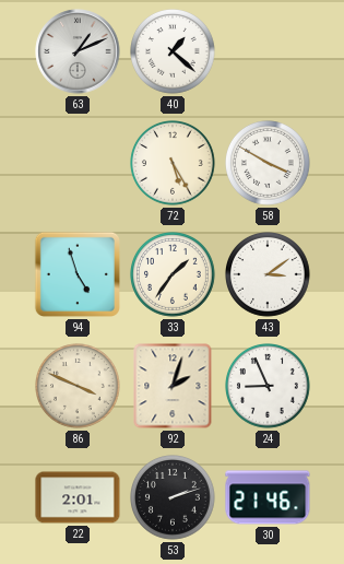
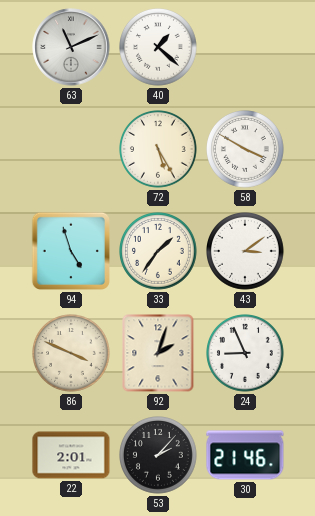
63: 1:11 -> 11:11
53: 2:12 -> 2:07
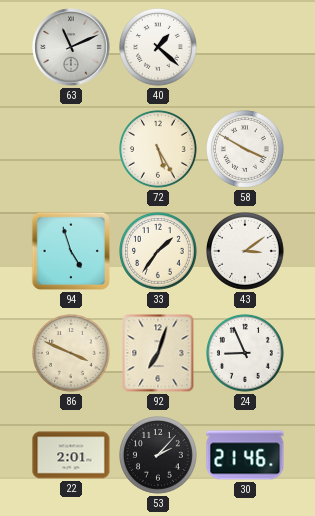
92: 2:03 -> 7:03
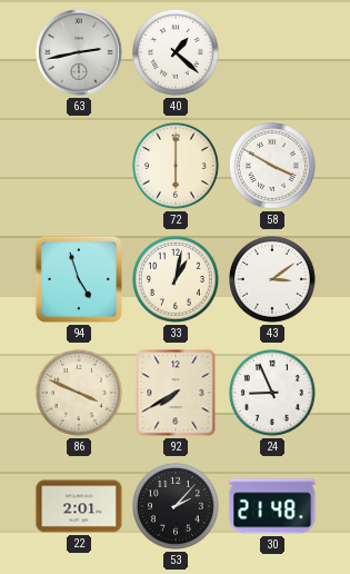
63: 11:11 -> 2:43
72: 5:25 -> 6:00
33: 1:36 -> 1:02
92: 7:03 -> 7:40
30: 21:46 -> 21:48
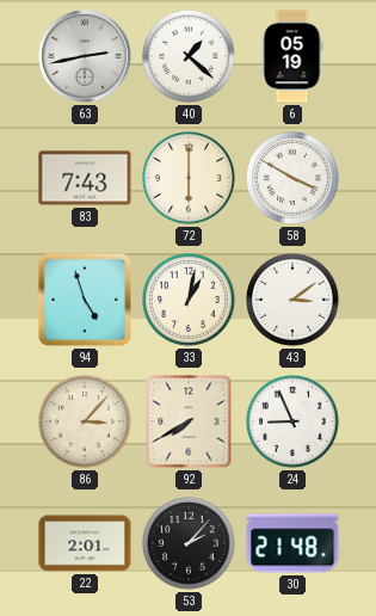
6: none -> 05:19
83: none -> 7:43
86: 3:49 -> 3:07
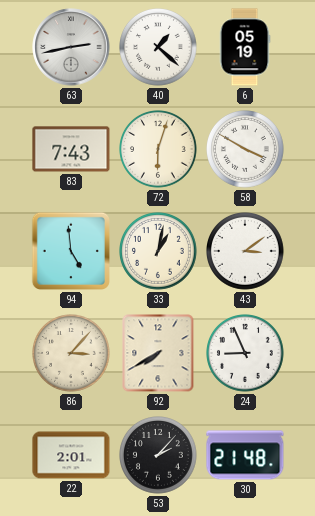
72: 6:00 -> 6:03
94: 4:57 -> 4:59
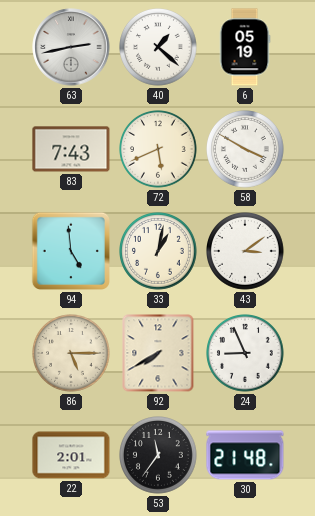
72: 6:03 -> 5:41
86: 3:07 -> 5:15
53: 2:07 -> 11:36
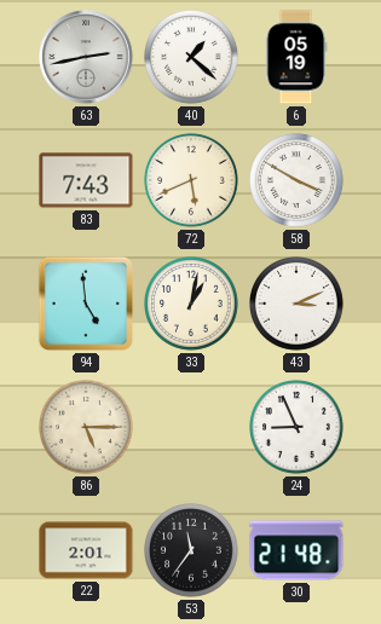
43: 3:09 -> 3:11
92: 7:40 -> none
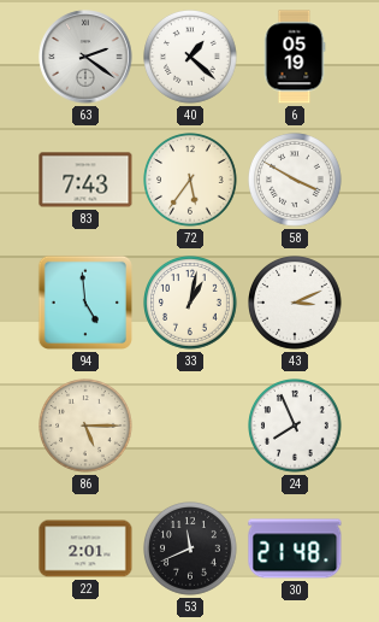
63: 2:43 -> 2:21
72: 5:41 -> 5:36
24: 8:56 -> 7:56
53: 11:36 -> 11:41
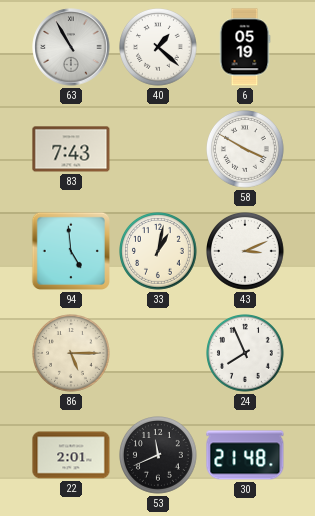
63: 2:21 -> 10:55
72: 5:36 -> none
